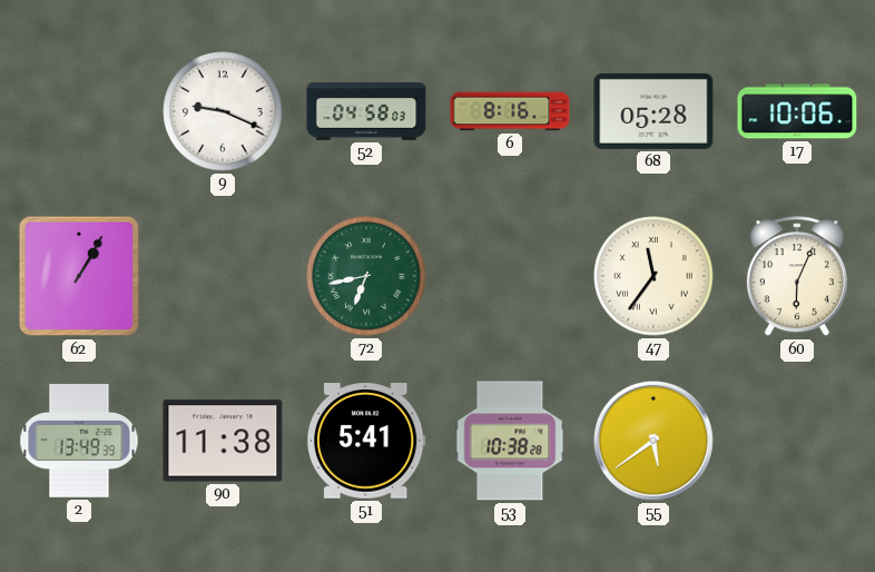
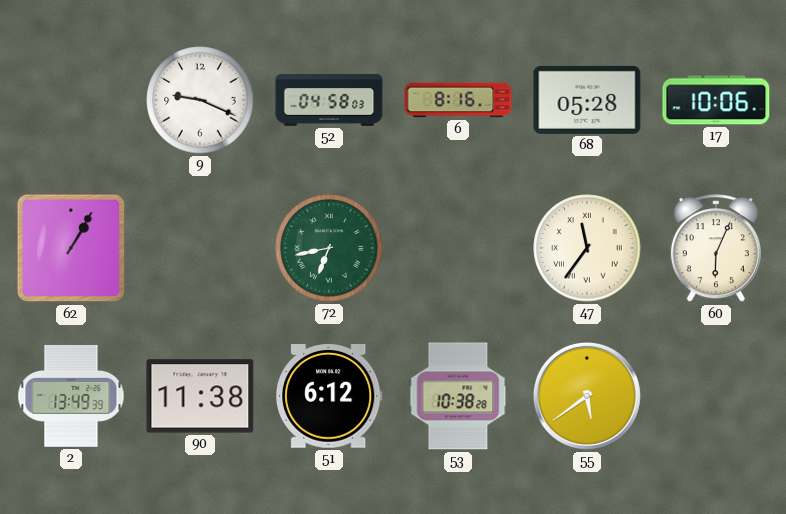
51: 5:41 -> 6:12
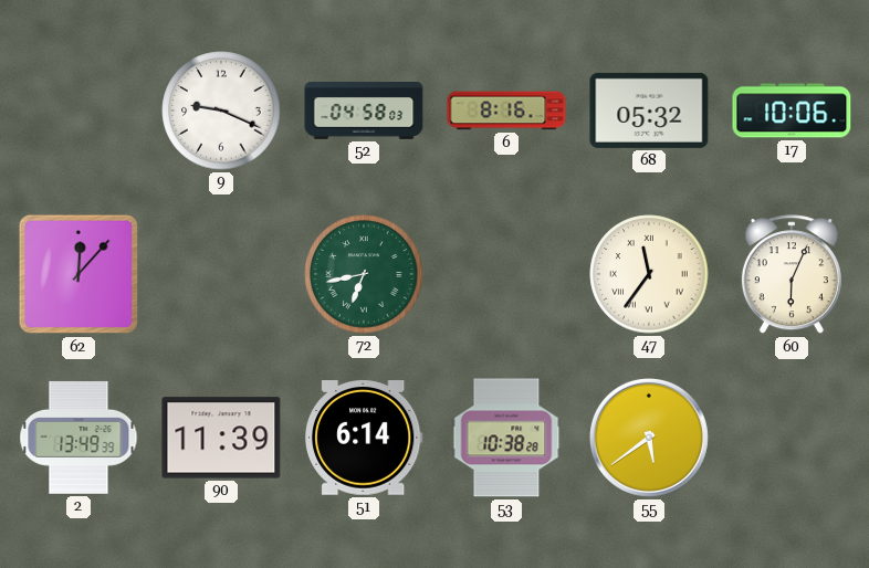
68: 05:28 -> 05:32
62: 1:05 -> 12:07
90: 11:38 -> 11:39
51: 6:12 -> 6:14
